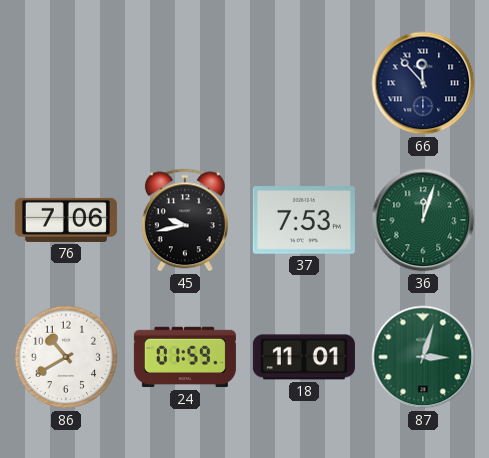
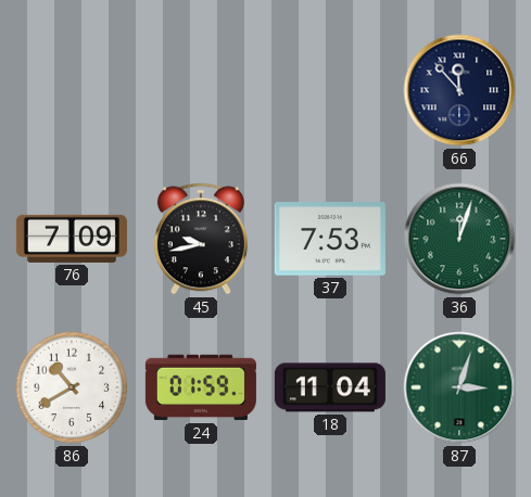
76: 7:06 -> 7:09
18: 11:01 -> 11:04
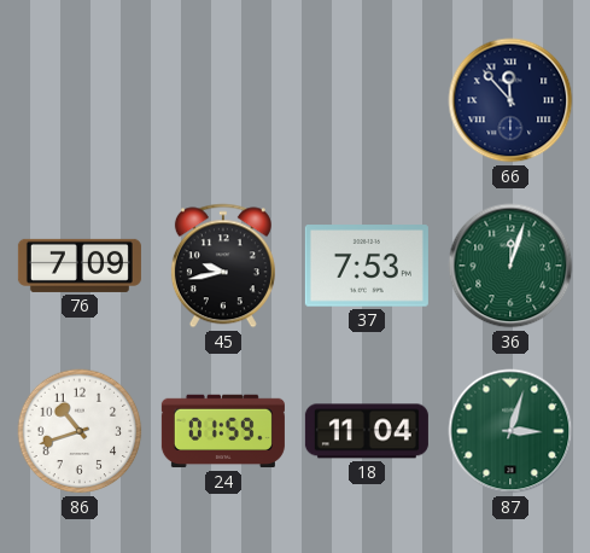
86: 10:40 -> 10:42
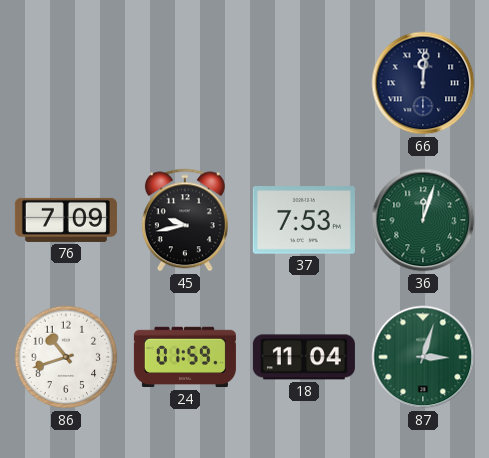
66: 11:53 -> 12:01
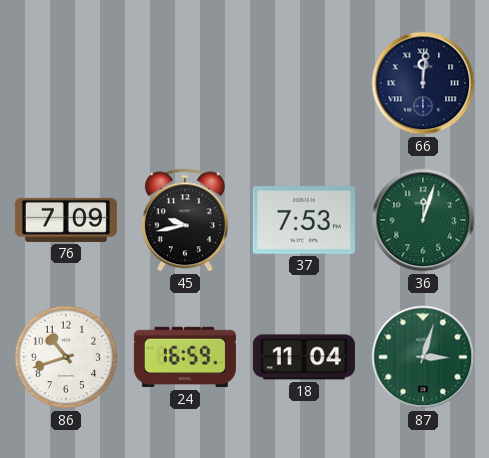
24: 01:59 -> 16:59
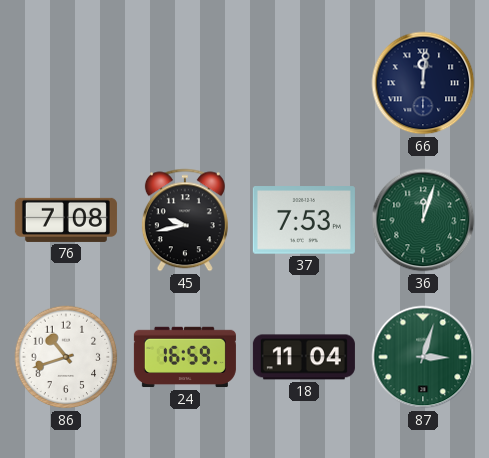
76: 7:09 -> 7:08
